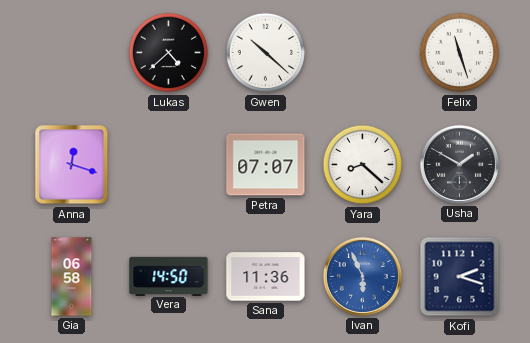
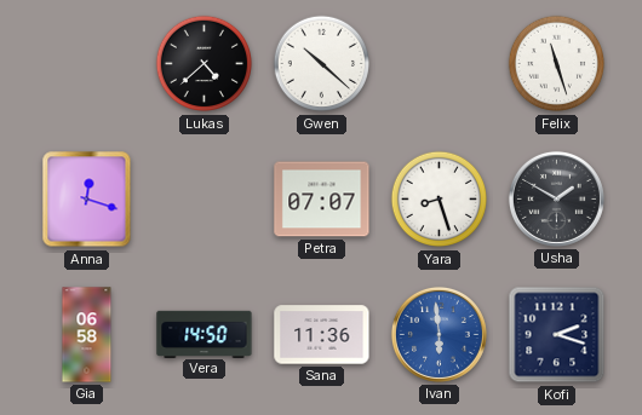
Yara: 8:22 -> 8:27
Ivan: 5:56 -> 5:59
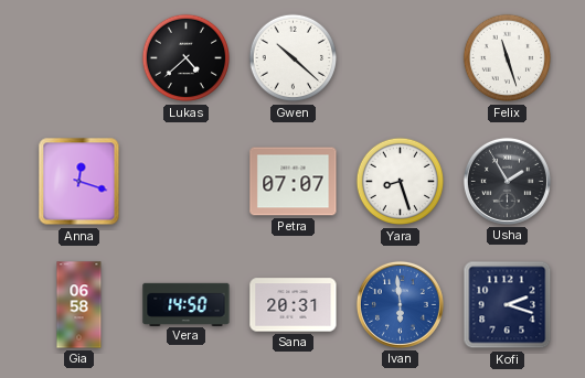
Usha: 1:50 -> 1:55
Sana: 11:36 -> 20:31
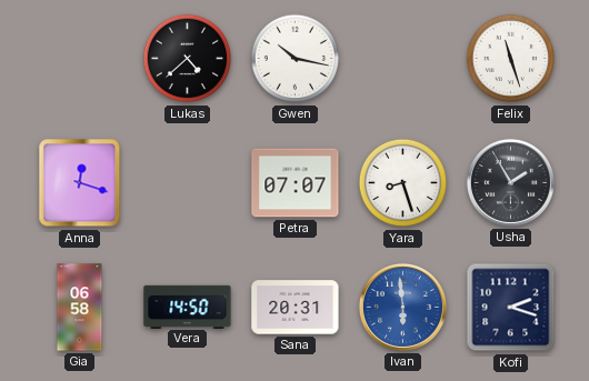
Gwen: 10:22 -> 10:17
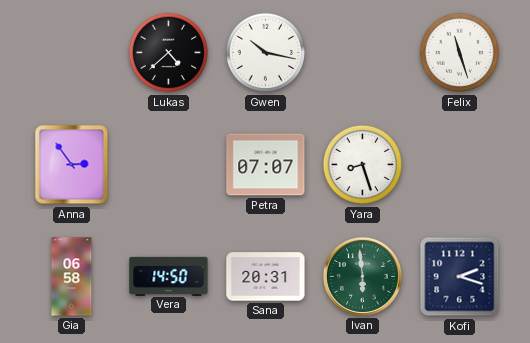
Anna: 12:18 -> 2:54
Usha: 1:55 -> none
Ivan dial: blue -> green
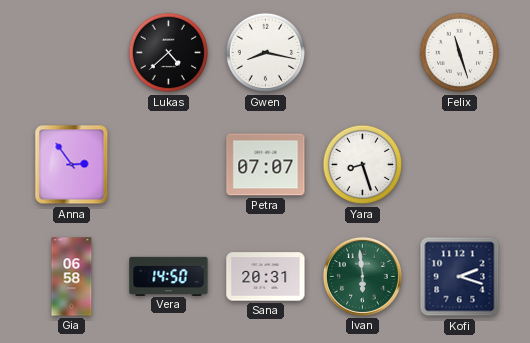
Gwen: 10:17 -> 8:17
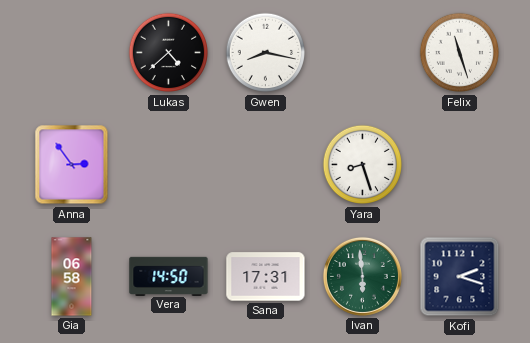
Petra: 07:07 -> none
Sana: 20:31 -> 17:31
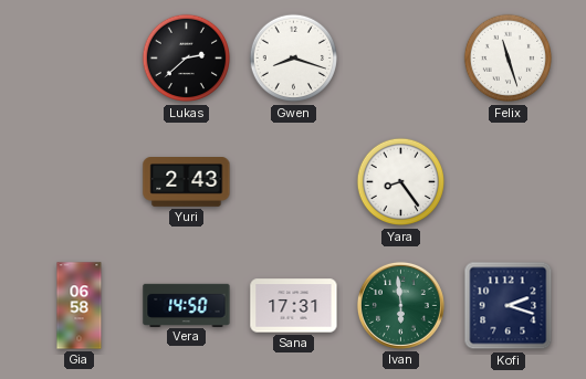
Lukas: 4:38 -> 2:38
Gwen: 8:17 -> 8:18
Anna: 2:54 -> none
Yuri: none -> 2:43
Yara: 8:27 -> 8:24
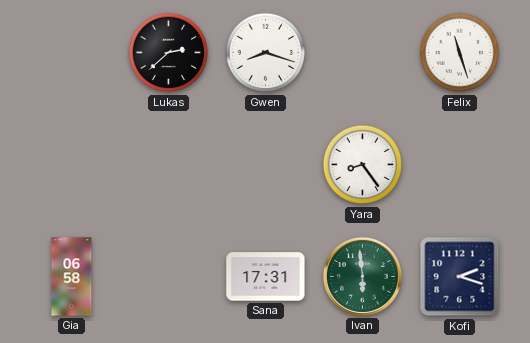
Yuri: 2:43 -> none
Vera: 14:50 -> none
